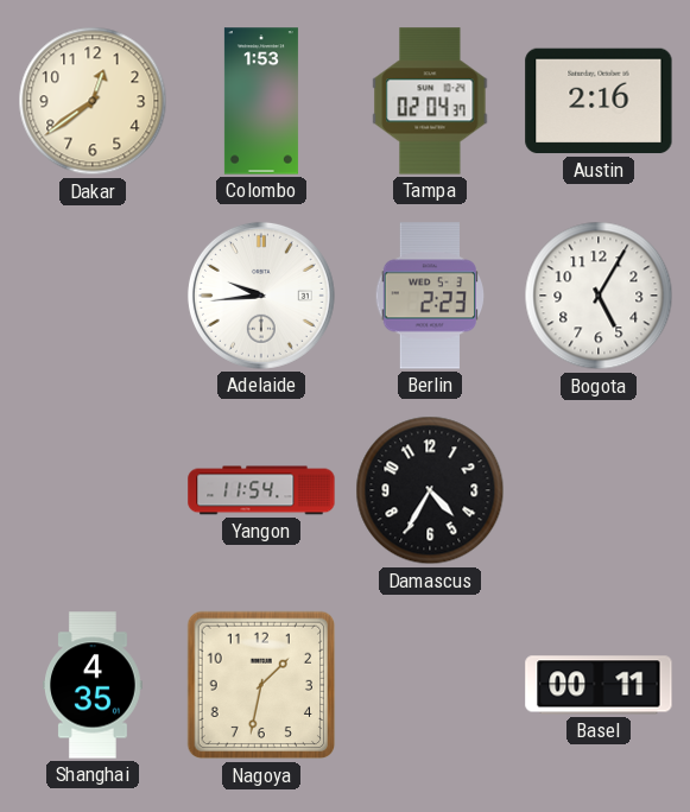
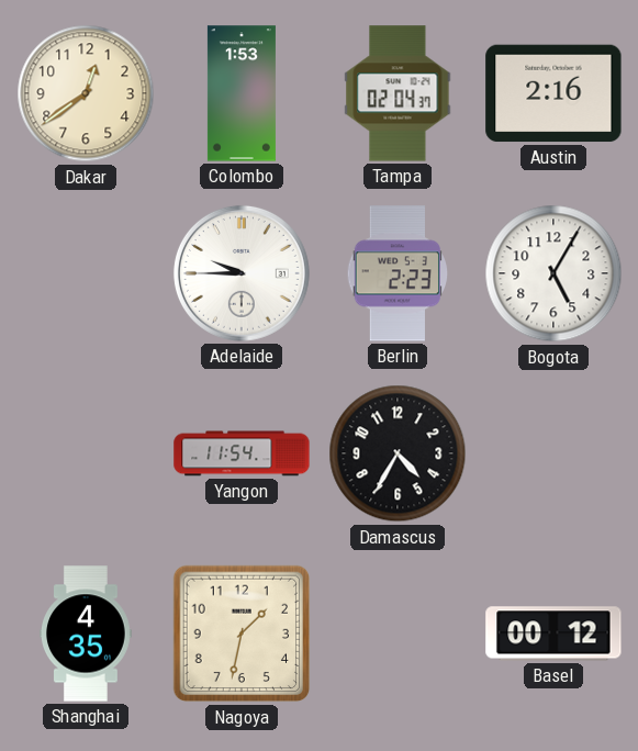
Adelaide: 9:44 -> 9:45
Basel: 00:11 -> 00:12
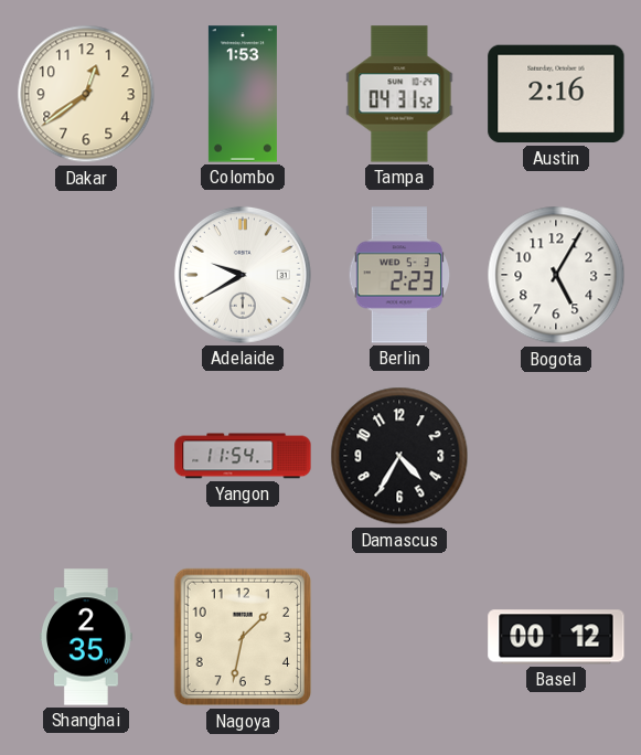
Tampa: 02:04 -> 04:31
Adelaide: 9:45 -> 9:40
Shanghai: 4:35 -> 2:35
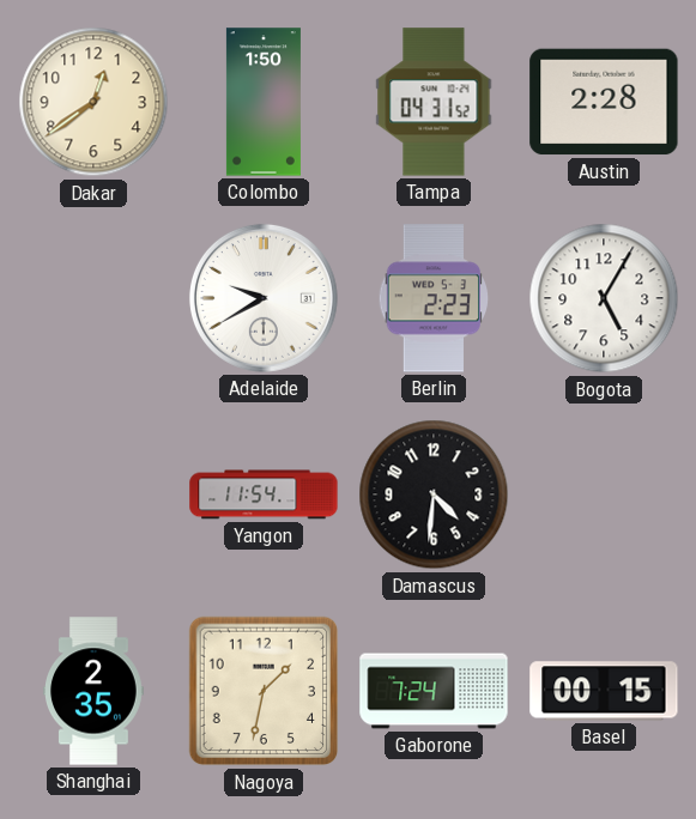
Colombo: 1:53 -> 1:50
Austin: 2:16 -> 2:28
Damascus: 4:35 -> 4:31
Gaborone: none -> 7:24
Basel: 00:12 -> 00:15
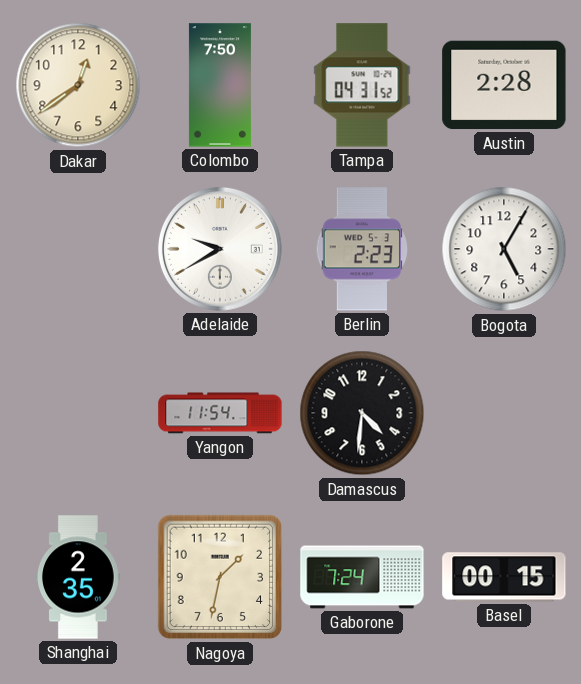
Colombo: 1:50 -> 7:50
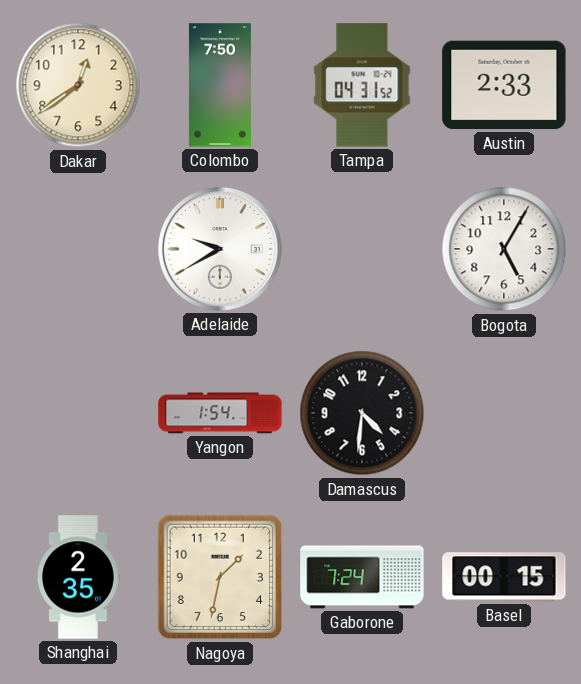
Austin: 2:28 -> 2:33
Berlin: 2:23 -> none
Yangon: 11:54 -> 1:54
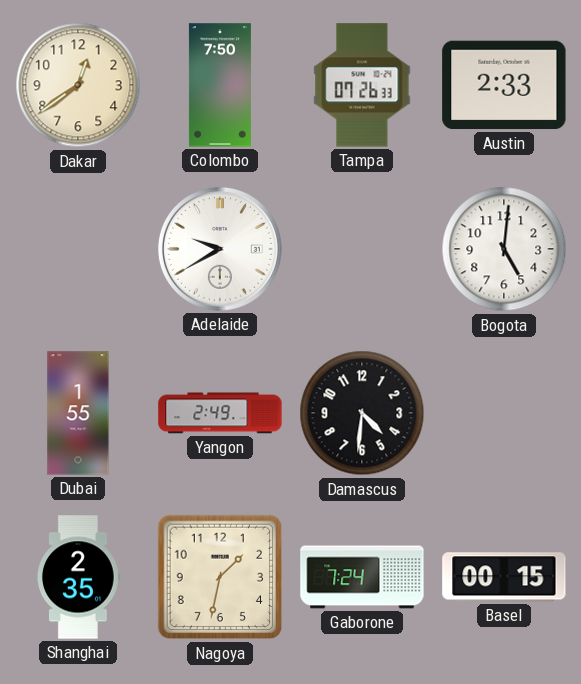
Tampa: 04:31 -> 07:26
Bogota: 5:05 -> 5:01
Dubai: none -> 1:55
Yangon: 1:54 -> 2:49
